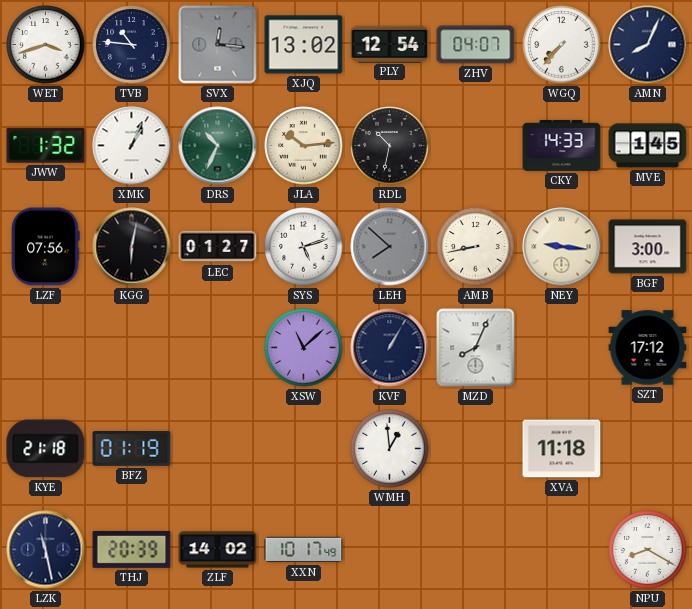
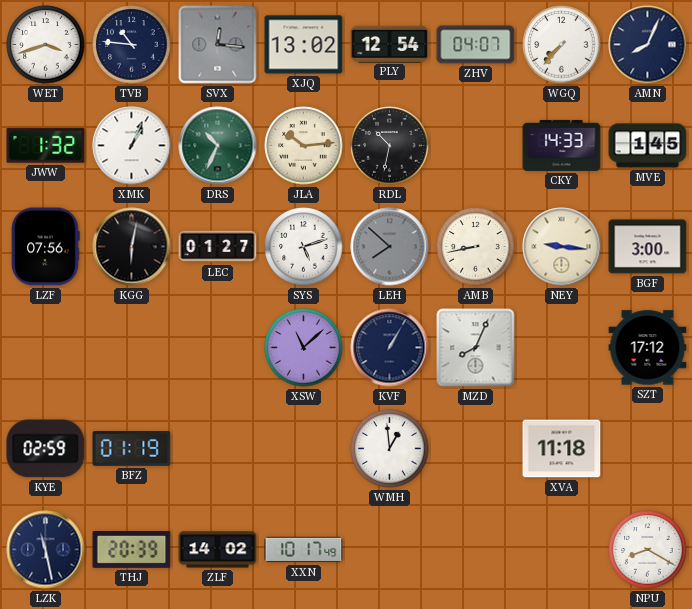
KYE: 21:18 -> 02:59
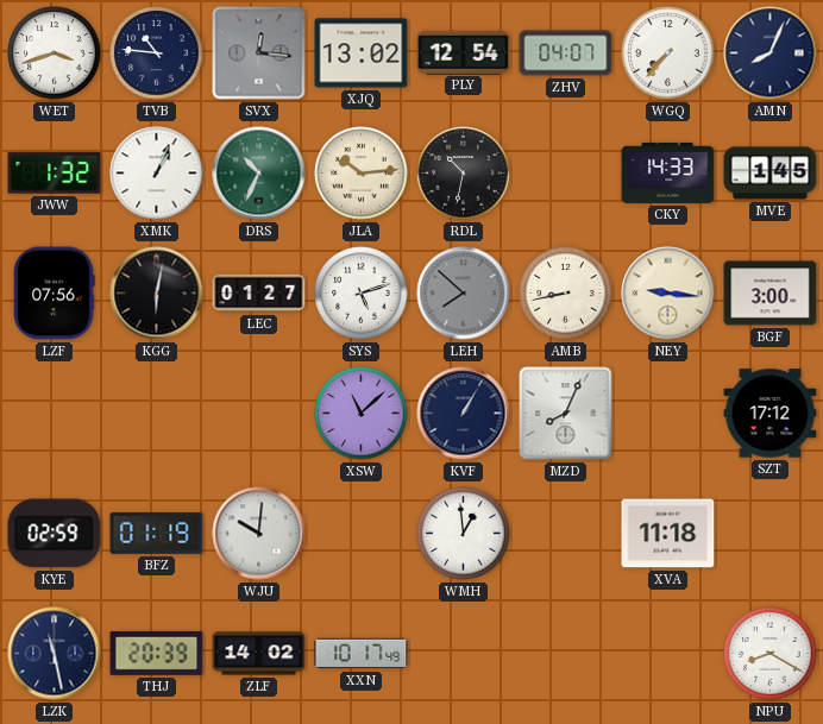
WJU: none -> 10:01
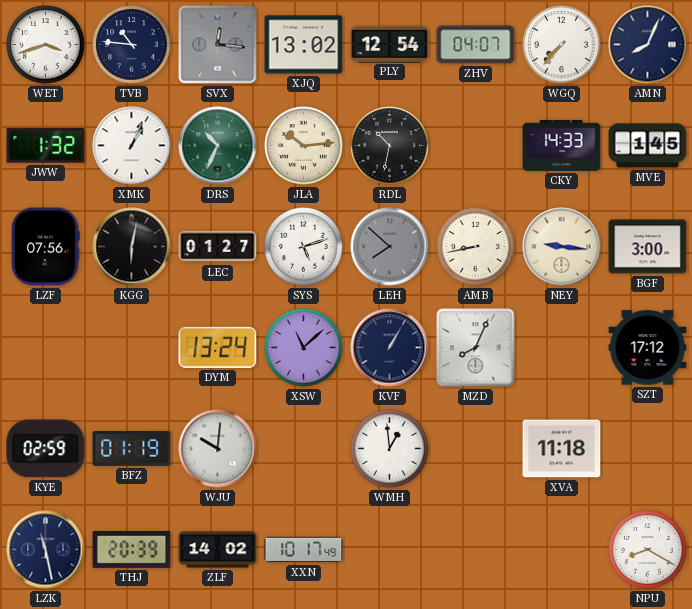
DYM: none -> 13:24
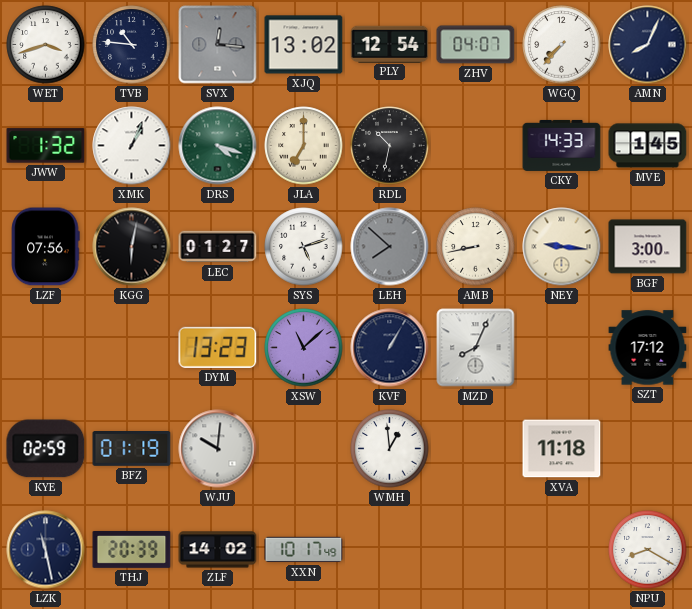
DRS: 10:34 -> 4:18
JLA: 10:14 -> 7:00
DYM: 13:24 -> 13:23
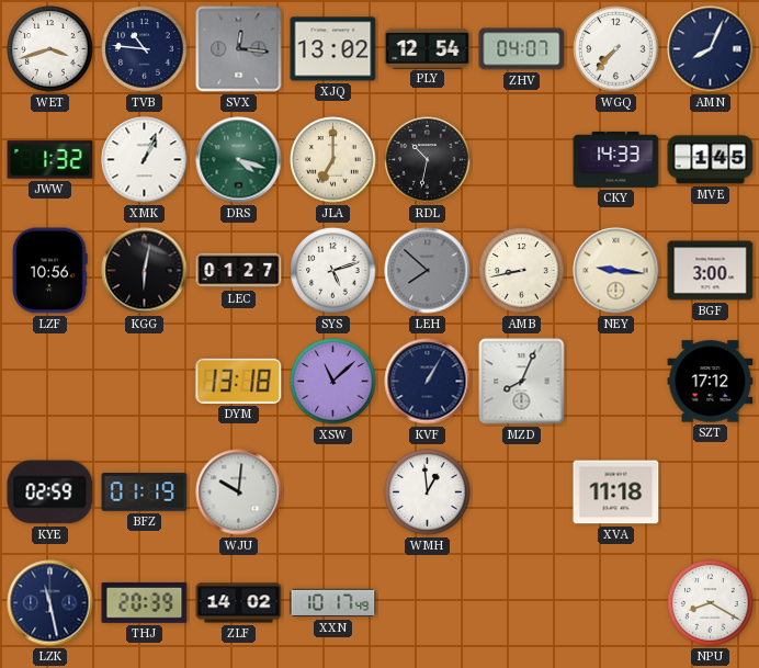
LZF: 07:56 -> 10:56
DYM: 13:23 -> 13:18
